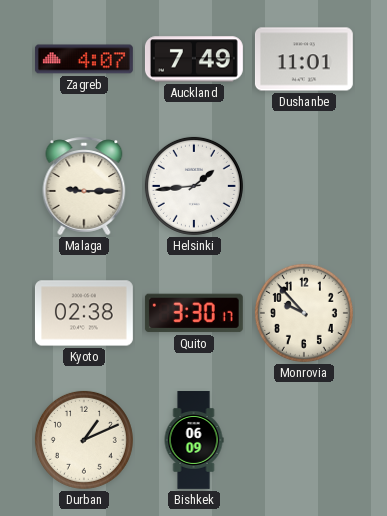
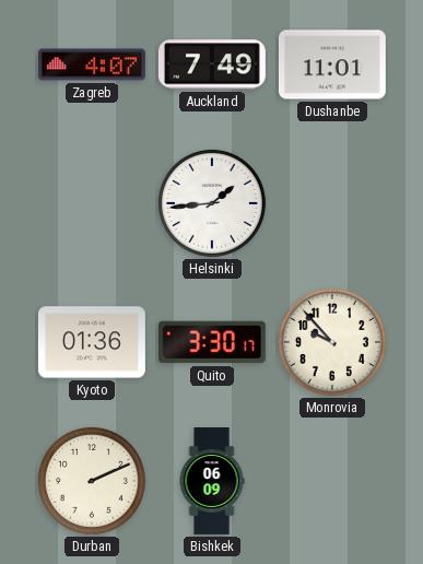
Malaga: 9:15 -> none
Kyoto: 02:38 -> 01:36
Durban: 1:11 -> 2:11
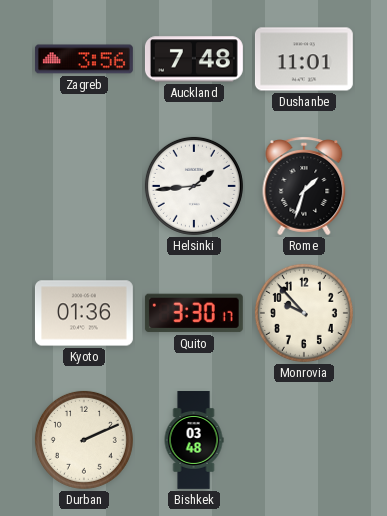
Zagreb: 4:07 -> 3:56
Auckland: 7:49 -> 7:48
Rome: none -> 1:33
Bishkek: 06:09 -> 03:48
